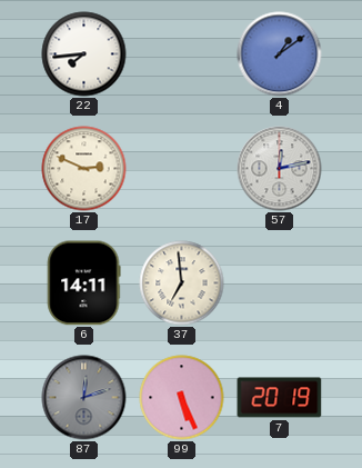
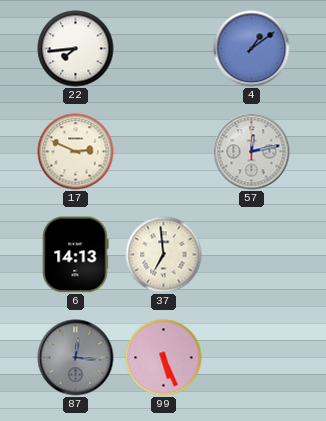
6: 14:11 -> 14:13
87: 12:12 -> 12:16
7: 20:19 -> none
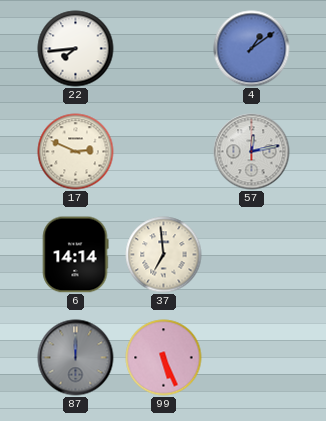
6: 14:13 -> 14:14
87: 12:16 -> 12:00
